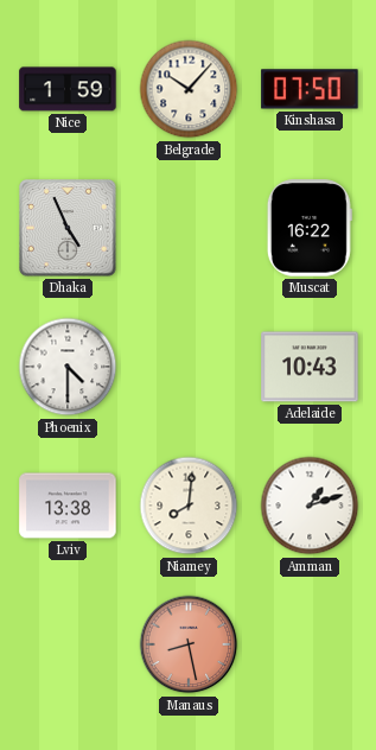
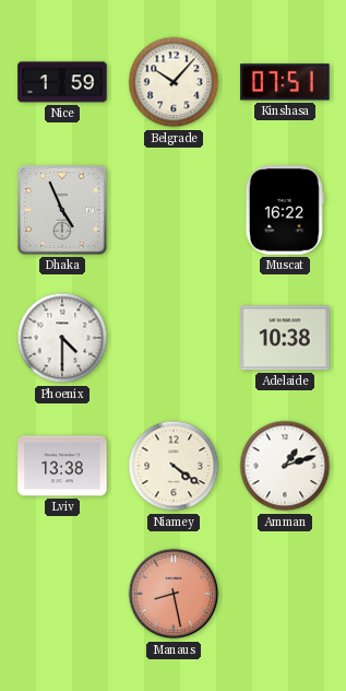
Kinshasa: 07:50 -> 07:51
Adelaide: 10:43 -> 10:38
Niamey: 8:01 -> 4:21
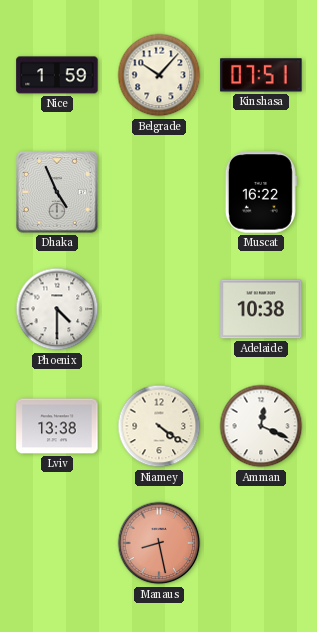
Amman: 1:12 -> 12:19
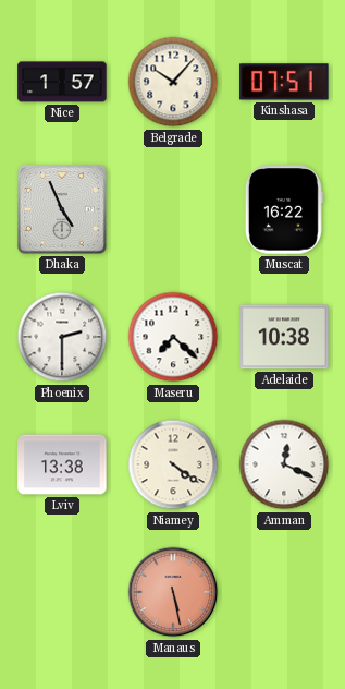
Nice: 1:59 -> 1:57
Phoenix: 4:30 -> 2:30
Maseru: none -> 7:22
Manaus: 8:28 -> 5:28
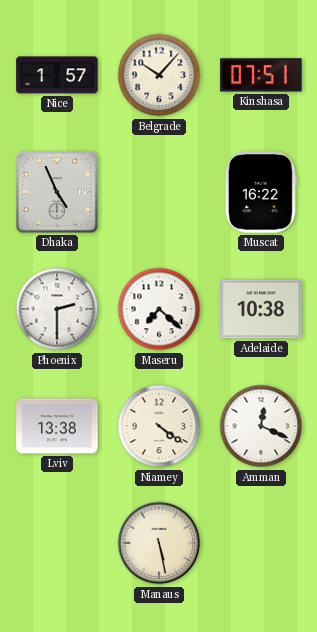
Manaus dial: salmon -> cream
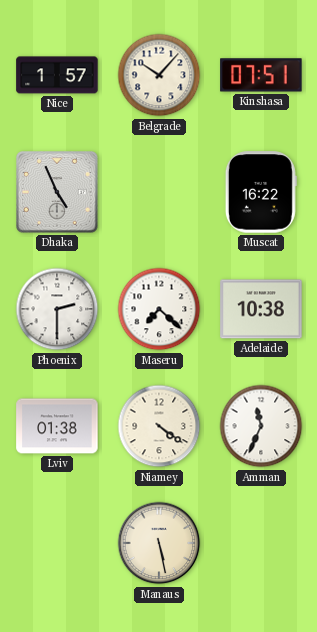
Lviv: 13:38 -> 01:38
Amman: 12:19 -> 11:34
